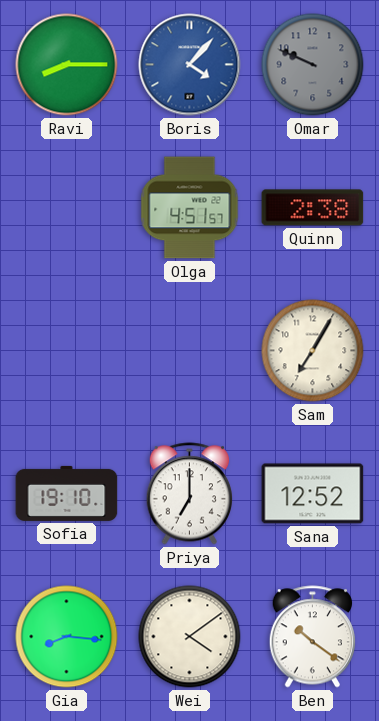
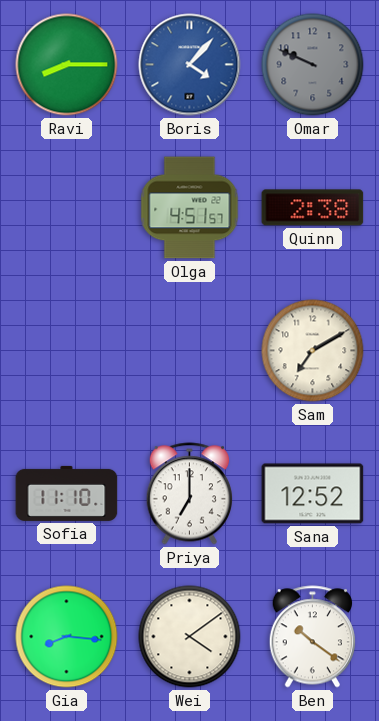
Sam: 7:05 -> 7:10
Sofia: 19:10 -> 11:10
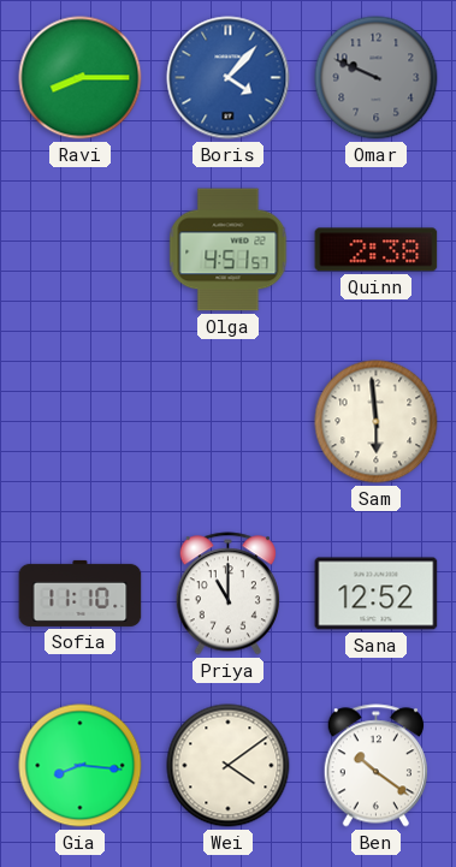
Sam: 7:10 -> 5:59
Priya: 7:00 -> 11:00
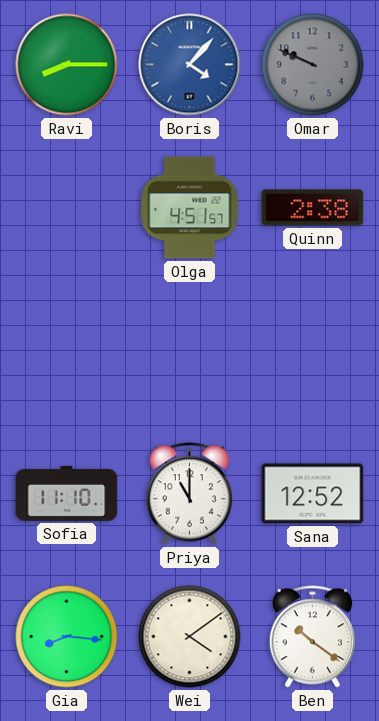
Sam: 5:59 -> none
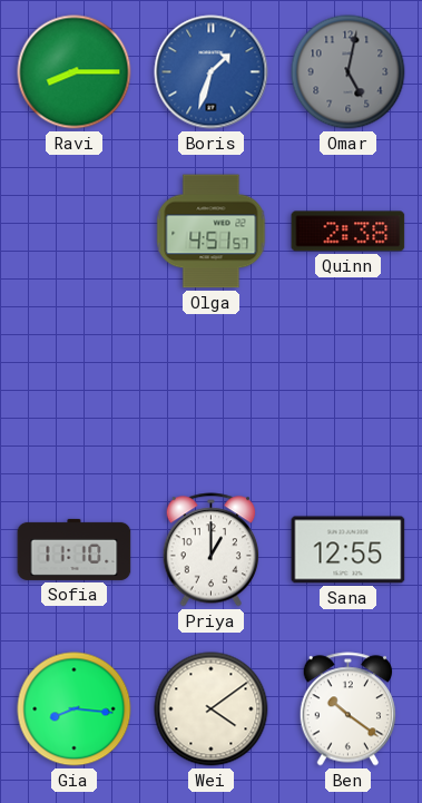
Boris: 4:07 -> 1:33
Omar: 9:49 -> 5:02
Priya: 11:00 -> 1:00
Sana: 12:52 -> 12:55
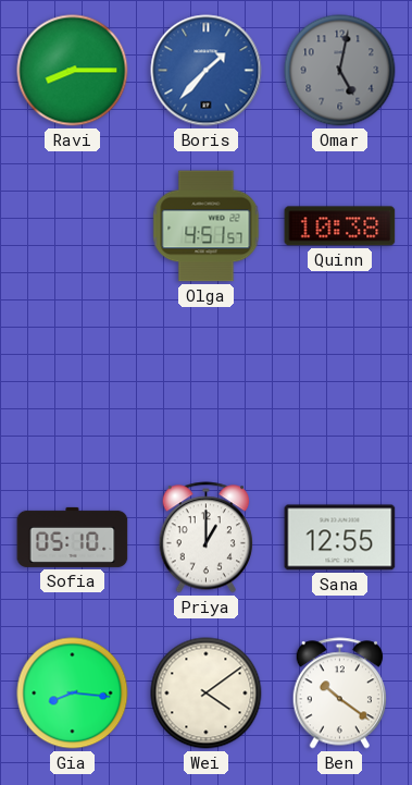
Boris: 1:33 -> 1:37
Quinn: 2:38 -> 10:38
Sofia: 11:10 -> 05:10
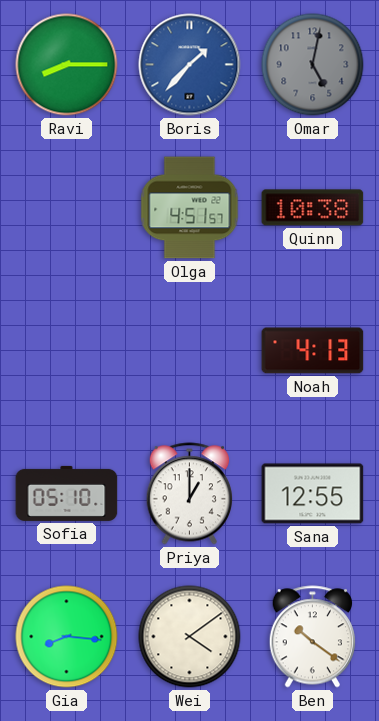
Noah: none -> 4:13
